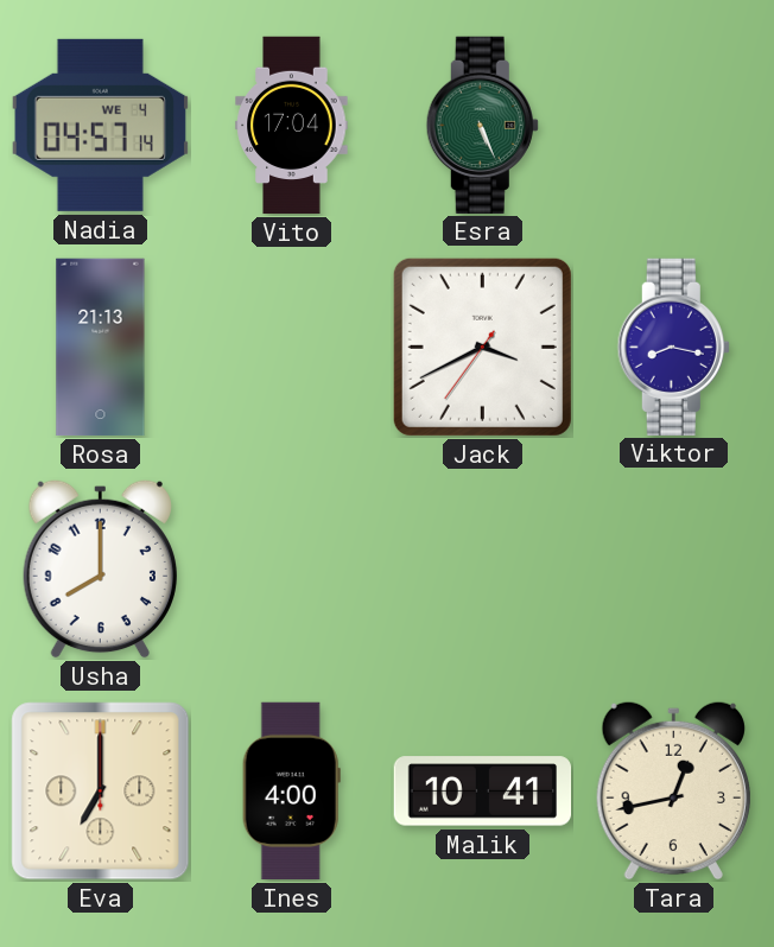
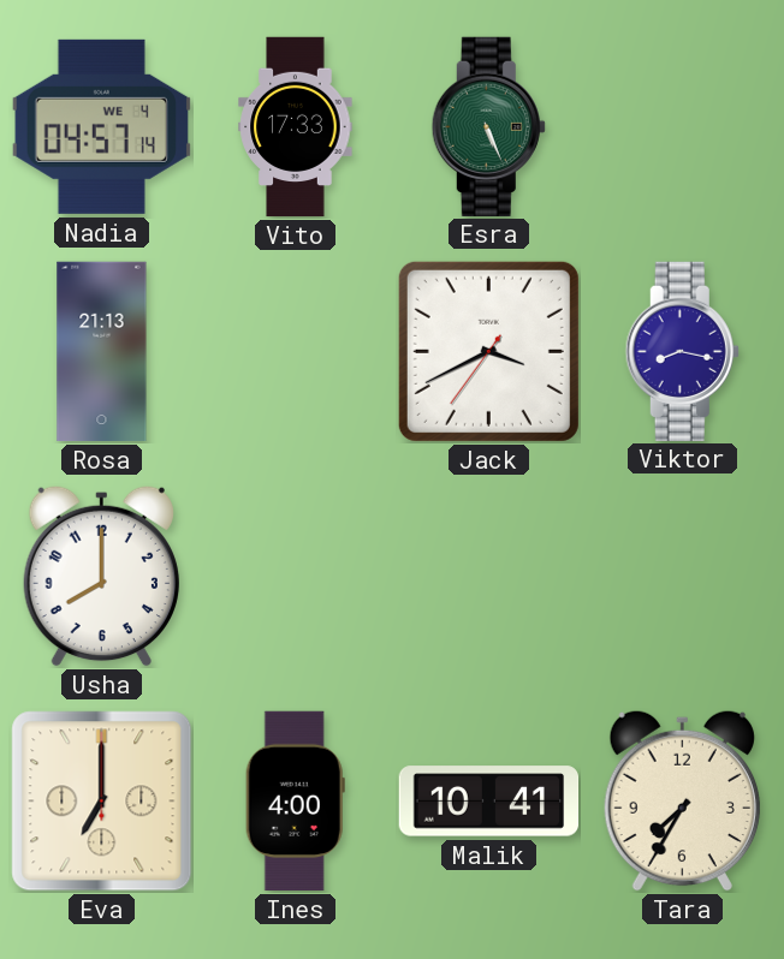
Vito: 17:04 -> 17:33
Tara: 12:43 -> 7:35
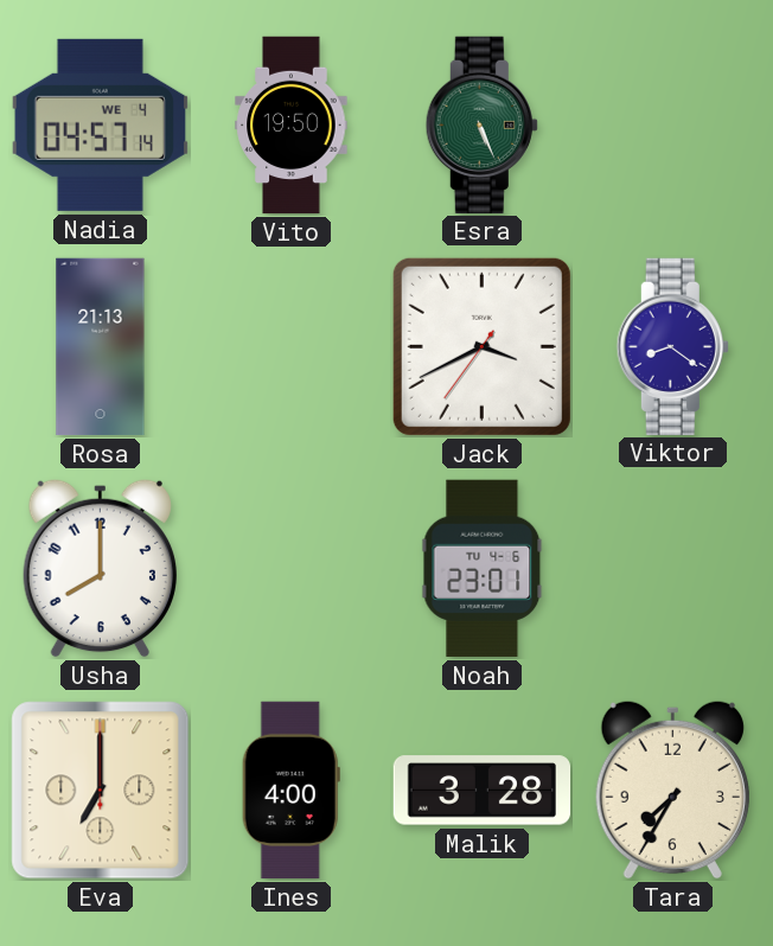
Vito: 17:33 -> 19:50
Viktor: 8:17 -> 8:21
Noah: none -> 23:01
Malik: 10:41 -> 3:28
